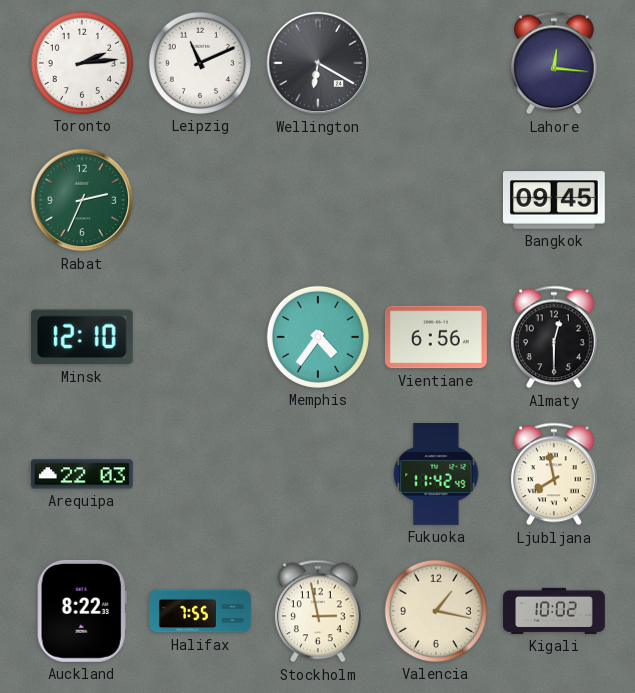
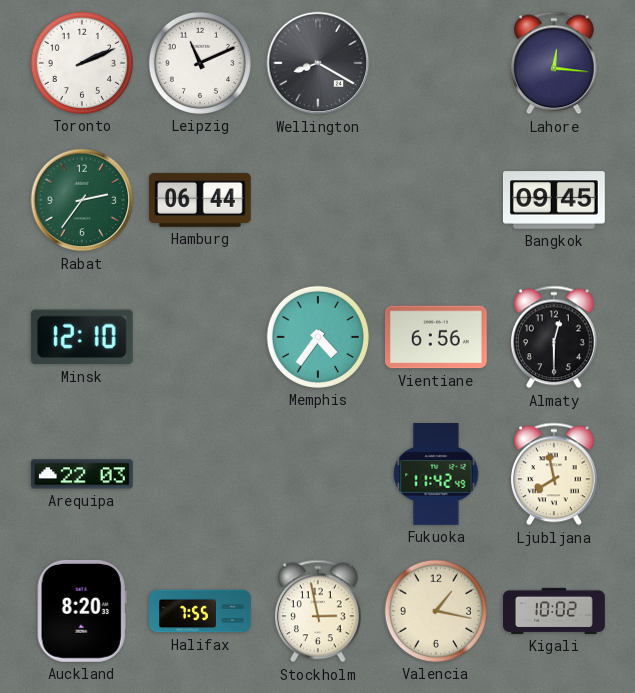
Toronto: 2:14 -> 2:11
Wellington: 6:20 -> 8:20
Rabat: 2:34 -> 2:36
Hamburg: none -> 06:44
Auckland: 8:22 -> 8:20
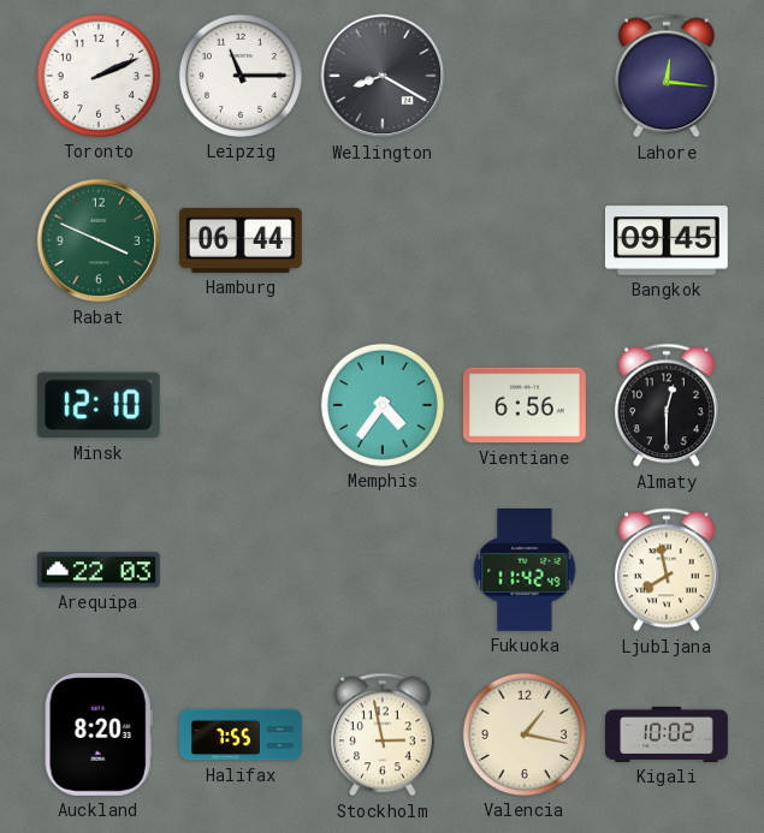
Leipzig: 11:11 -> 11:15
Rabat: 2:36 -> 3:49
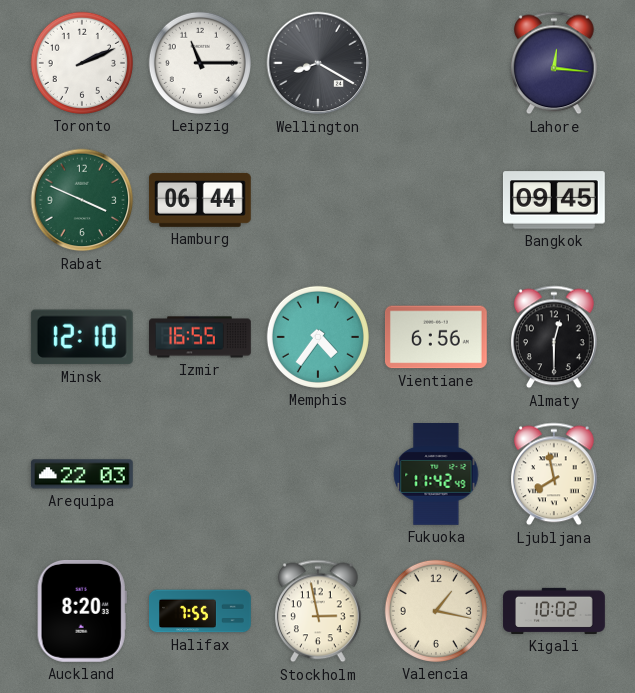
Izmir: none -> 16:55
